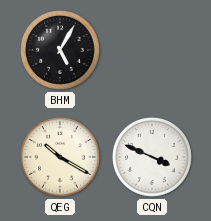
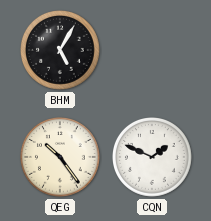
QEG: 10:20 -> 10:24
CQN: 3:49 -> 1:49
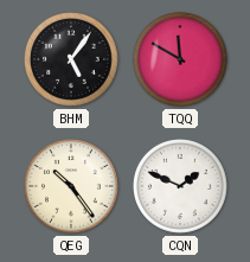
BHM: 5:05 -> 5:06
TQQ: none -> 11:50
